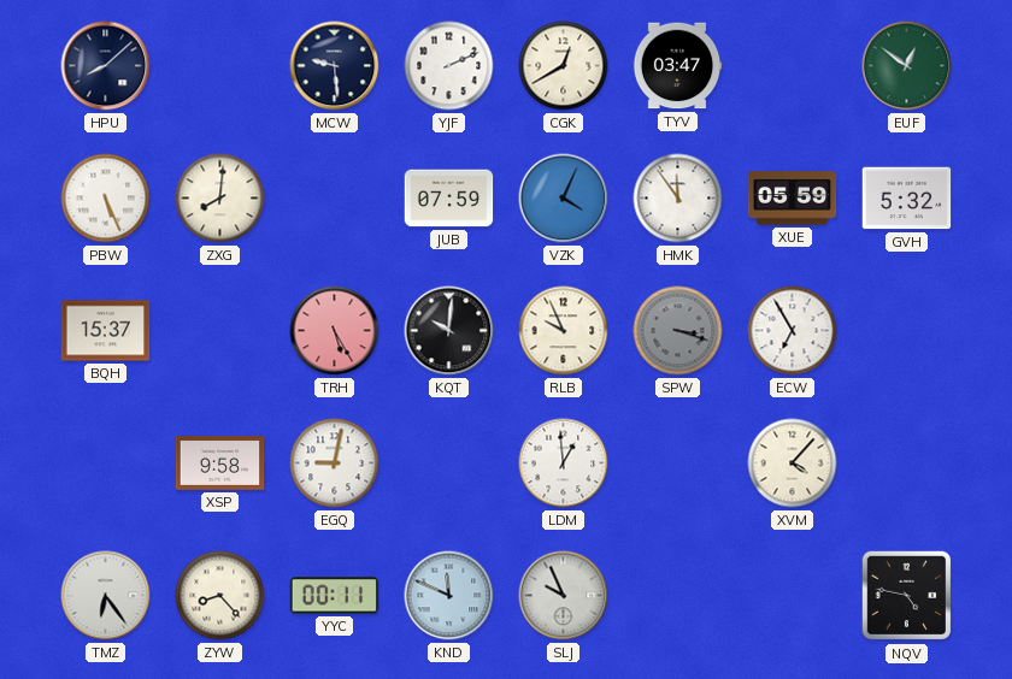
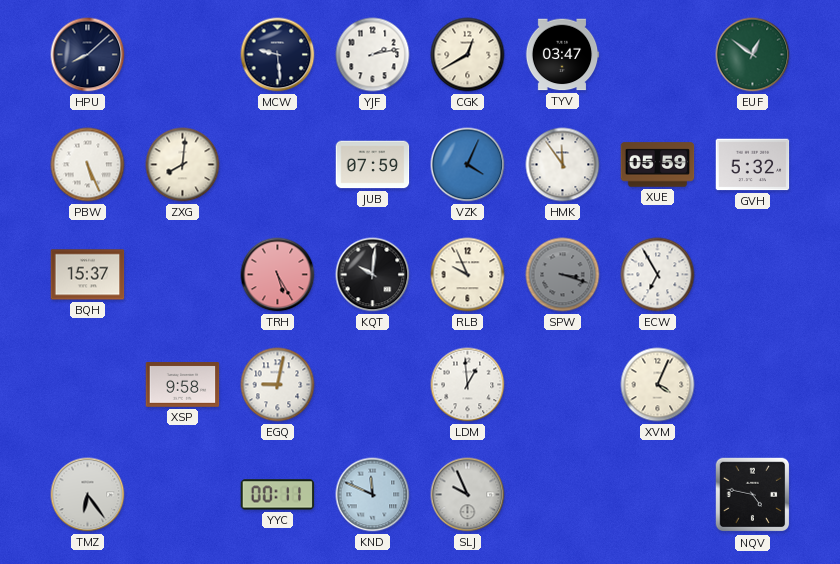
YJF: 2:11 -> 2:13
XVM: 4:07 -> 4:04
ZYW: 8:23 -> none
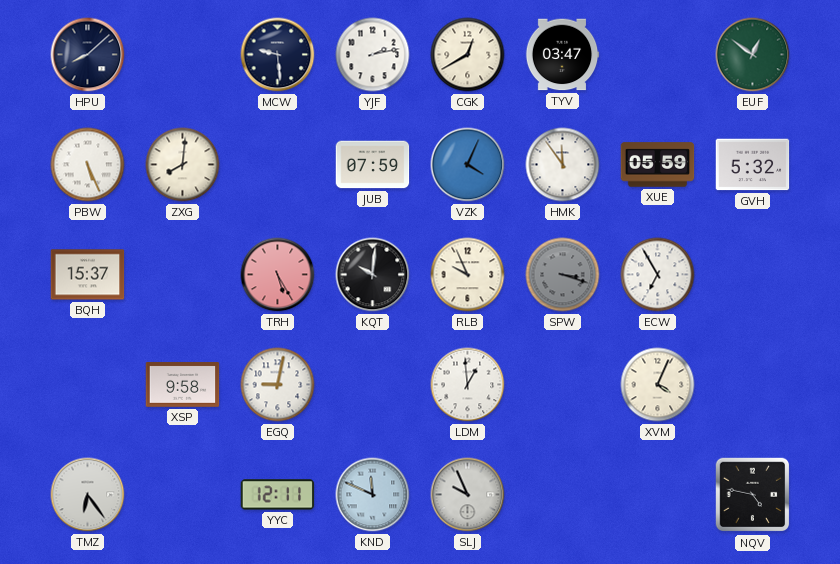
YYC: 00:11 -> 12:11
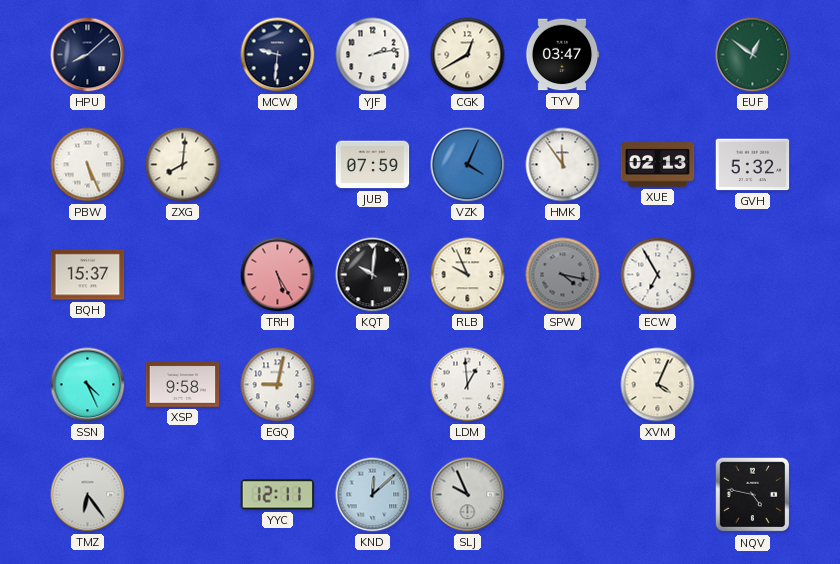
MCW: 9:29 -> 9:31
XUE: 05:59 -> 02:13
SPW: 3:18 -> 4:17
SSN: none -> 4:26
KND: 11:49 -> 12:08
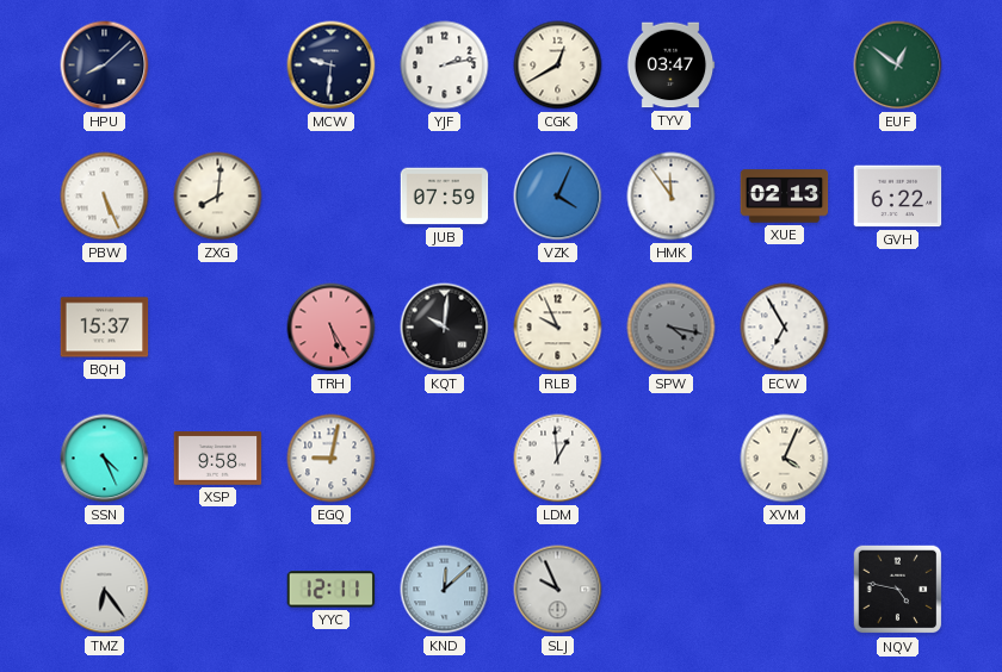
GVH: 5:32 -> 6:22
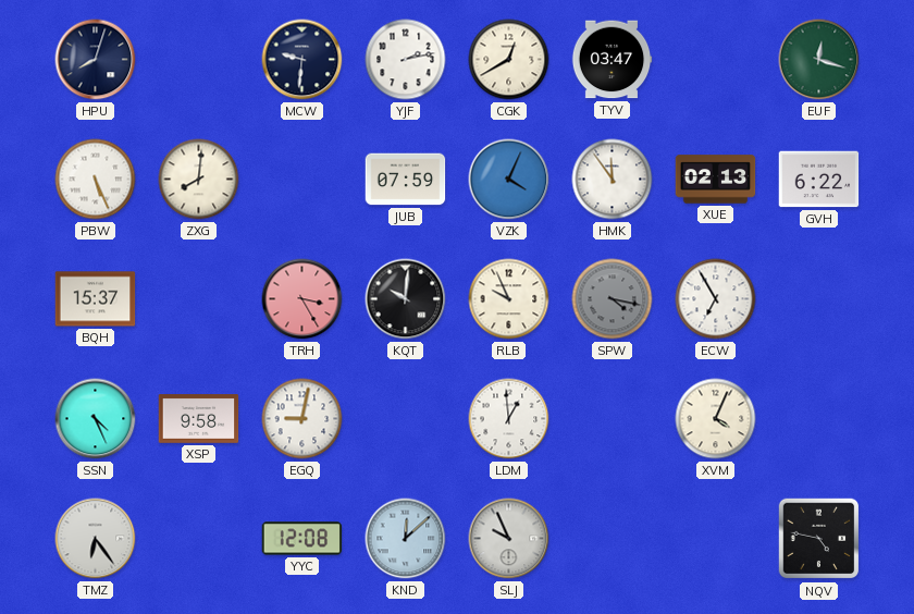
HPU: 8:08 -> 8:03
EUF: 12:51 -> 12:18
TRH: 5:25 -> 3:25
YYC: 12:11 -> 12:08
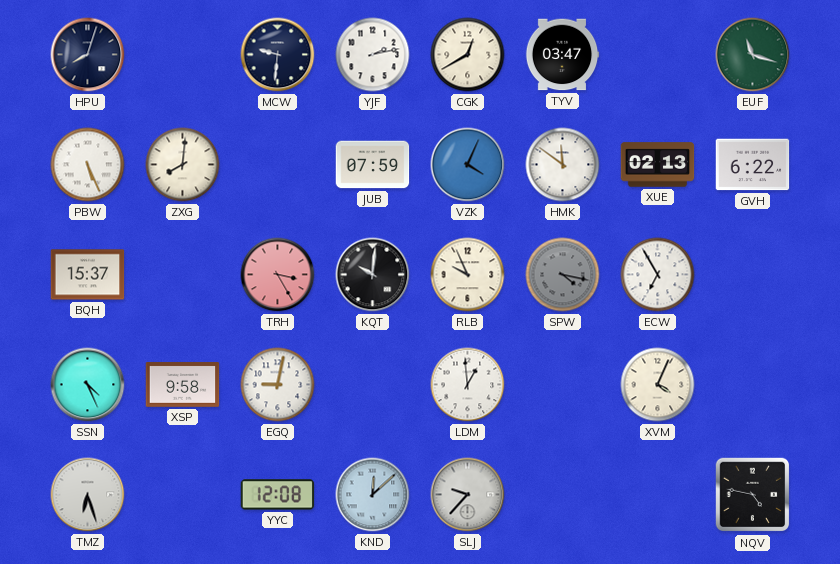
EUF: 12:18 -> 11:18
HMK: 11:54 -> 11:51
TMZ: 6:24 -> 6:27
SLJ: 9:56 -> 9:37
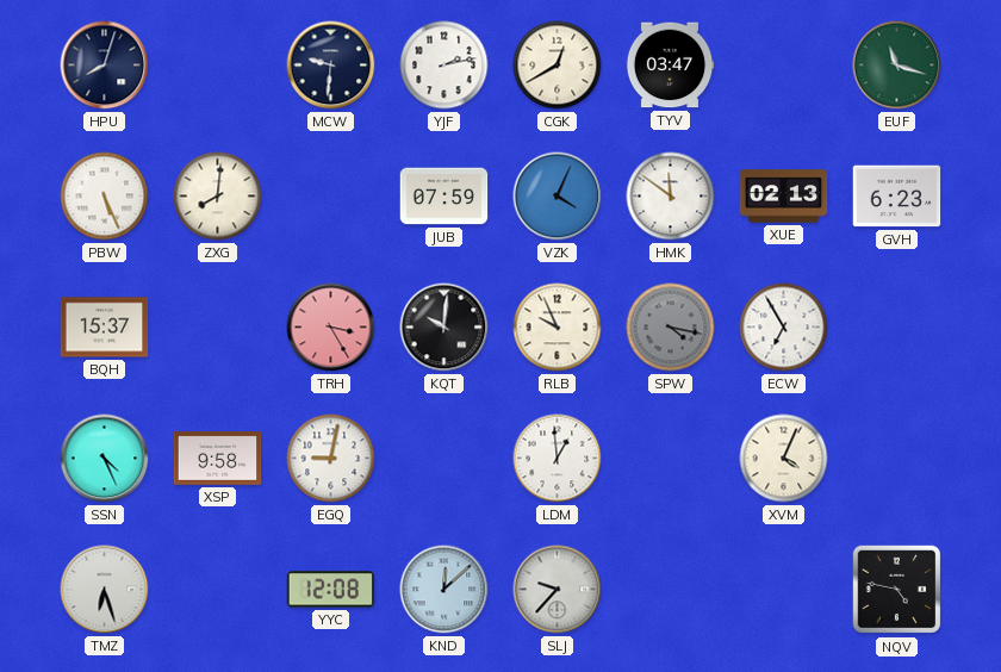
GVH: 6:22 -> 6:23
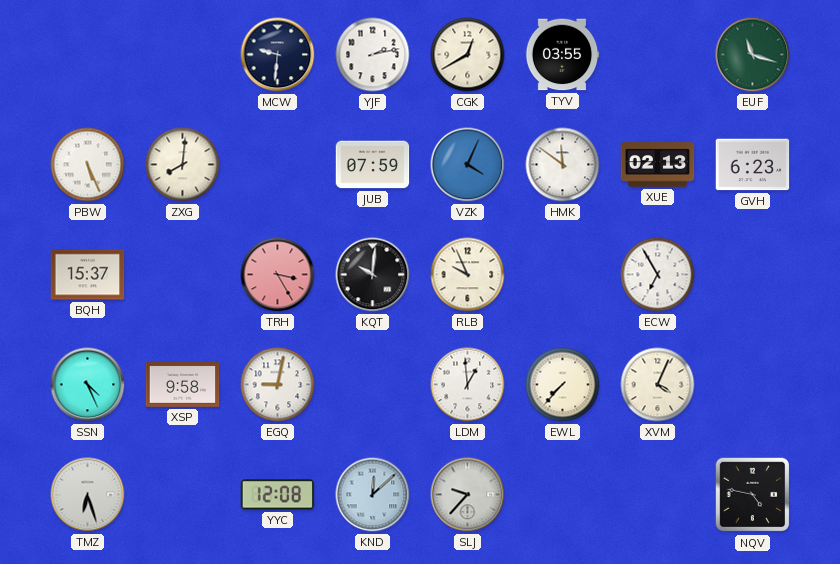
HPU: 8:03 -> none
TYV: 03:47 -> 03:55
SPW: 4:17 -> none
EWL: none -> 7:37
